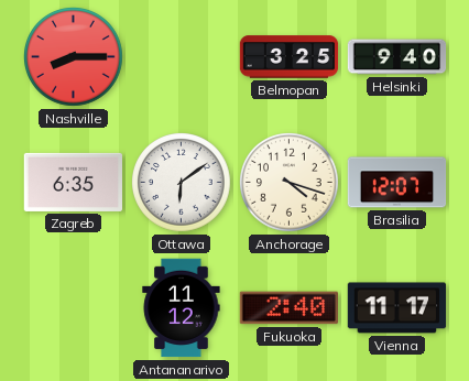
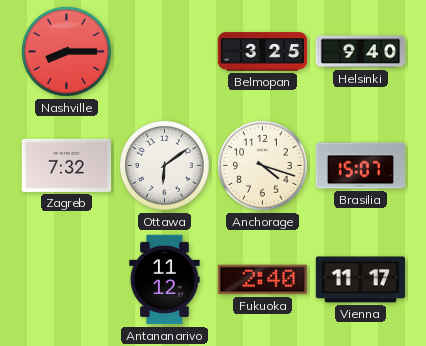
Zagreb: 6:35 -> 7:32
Brasilia: 12:07 -> 15:07
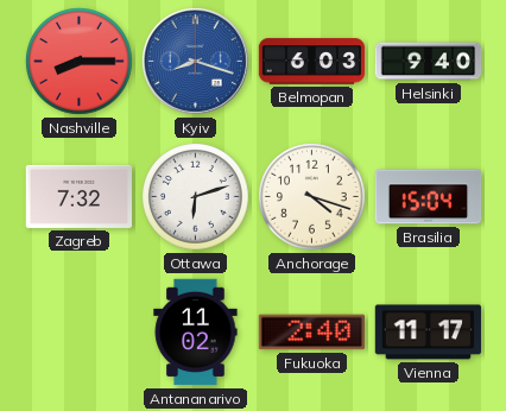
Kyiv: none -> 8:18
Belmopan: 3:25 -> 6:03
Ottawa: 6:09 -> 6:12
Brasilia: 15:07 -> 15:04
Antananarivo: 11:12 -> 11:02
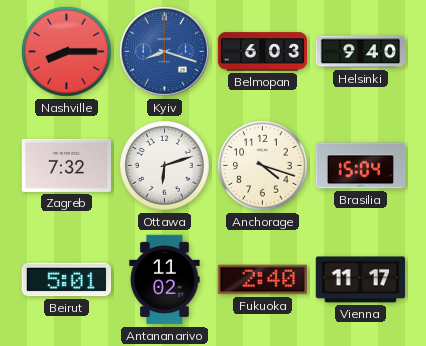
Beirut: none -> 5:01
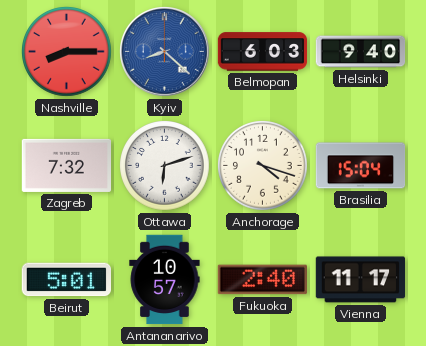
Kyiv: 8:18 -> 8:22
Antananarivo: 11:02 -> 10:57
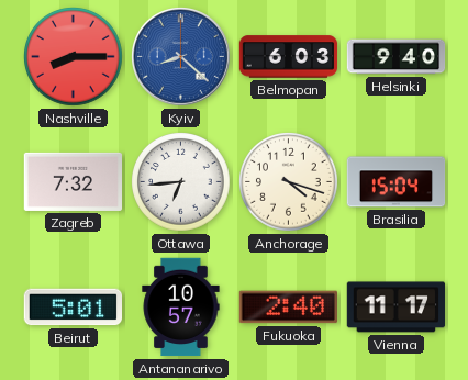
Ottawa: 6:12 -> 6:44
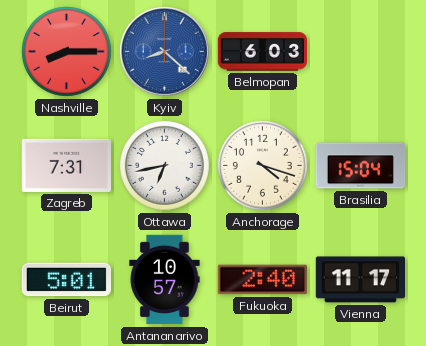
Helsinki: 9:40 -> none
Zagreb: 7:32 -> 7:31
Ottawa: 6:44 -> 6:43
